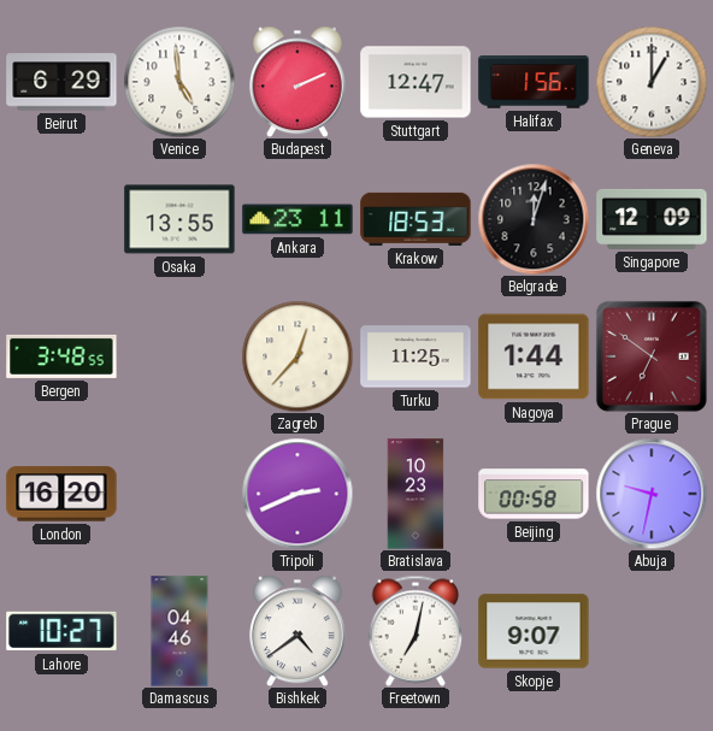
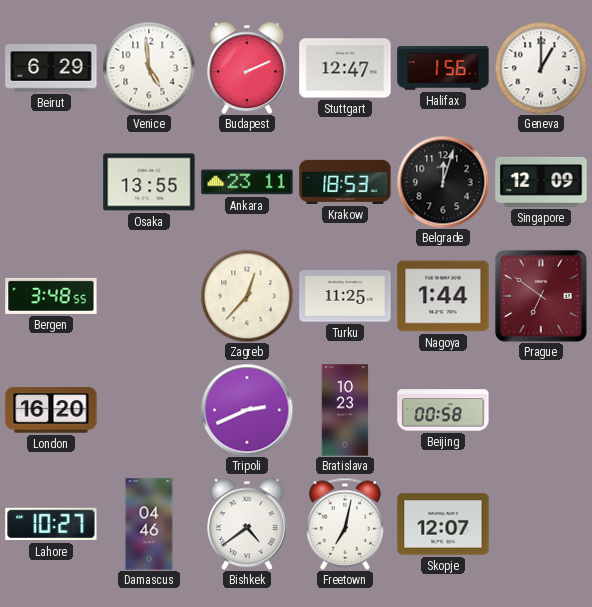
Abuja: 9:32 -> none
Skopje: 9:07 -> 12:07
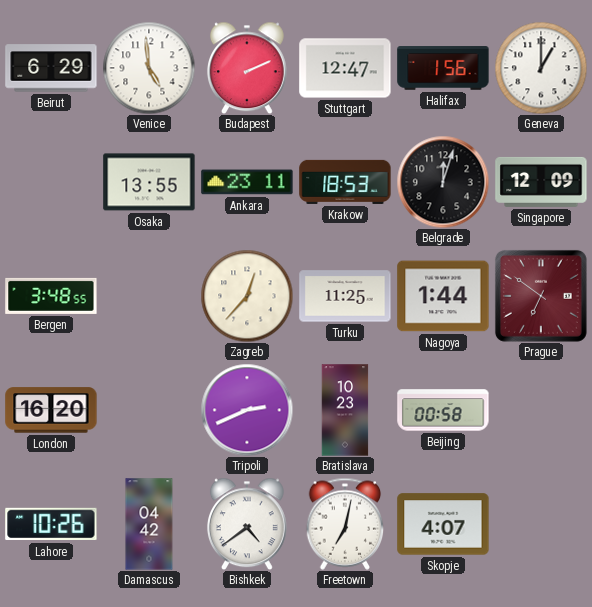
Lahore: 10:27 -> 10:26
Damascus: 04:46 -> 04:42
Skopje: 12:07 -> 4:07
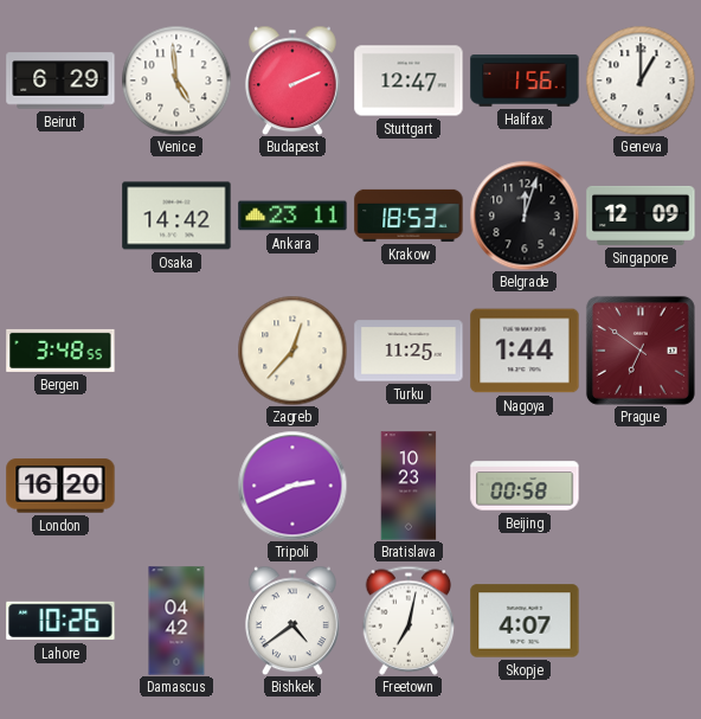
Osaka: 13:55 -> 14:42
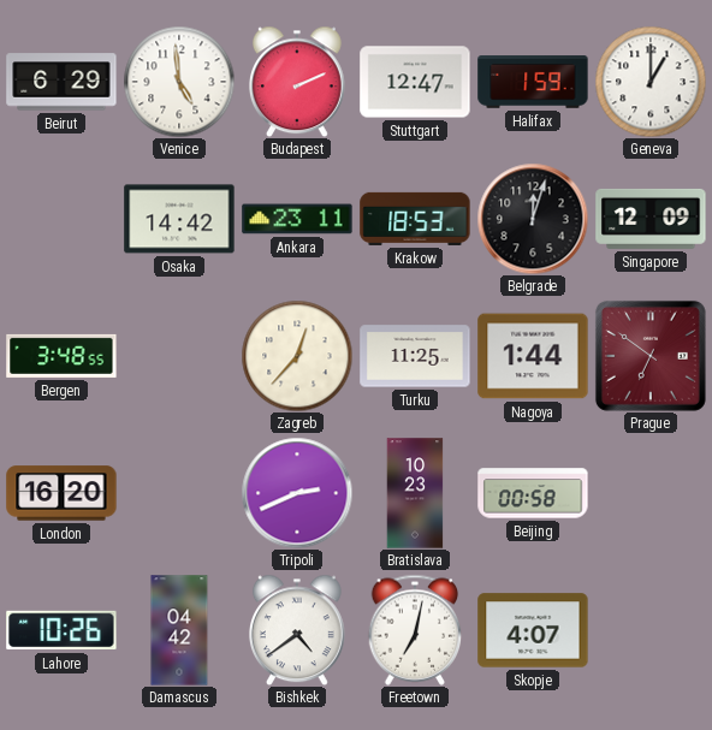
Halifax: 1:56 -> 1:59
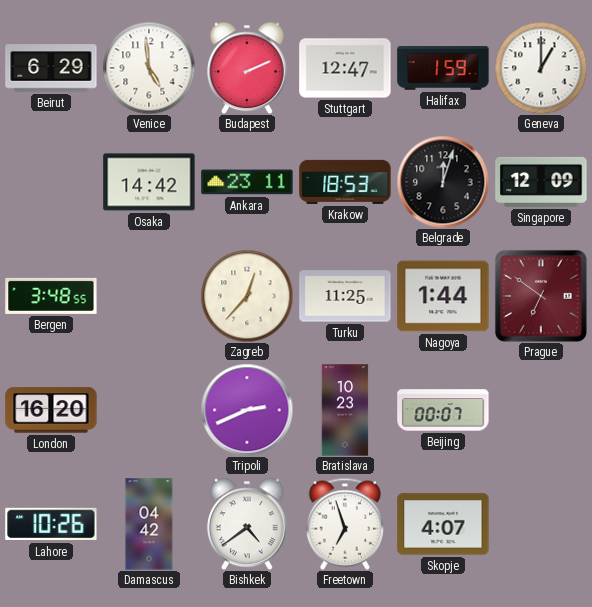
Beijing: 00:58 -> 00:07
Freetown: 7:02 -> 6:57
